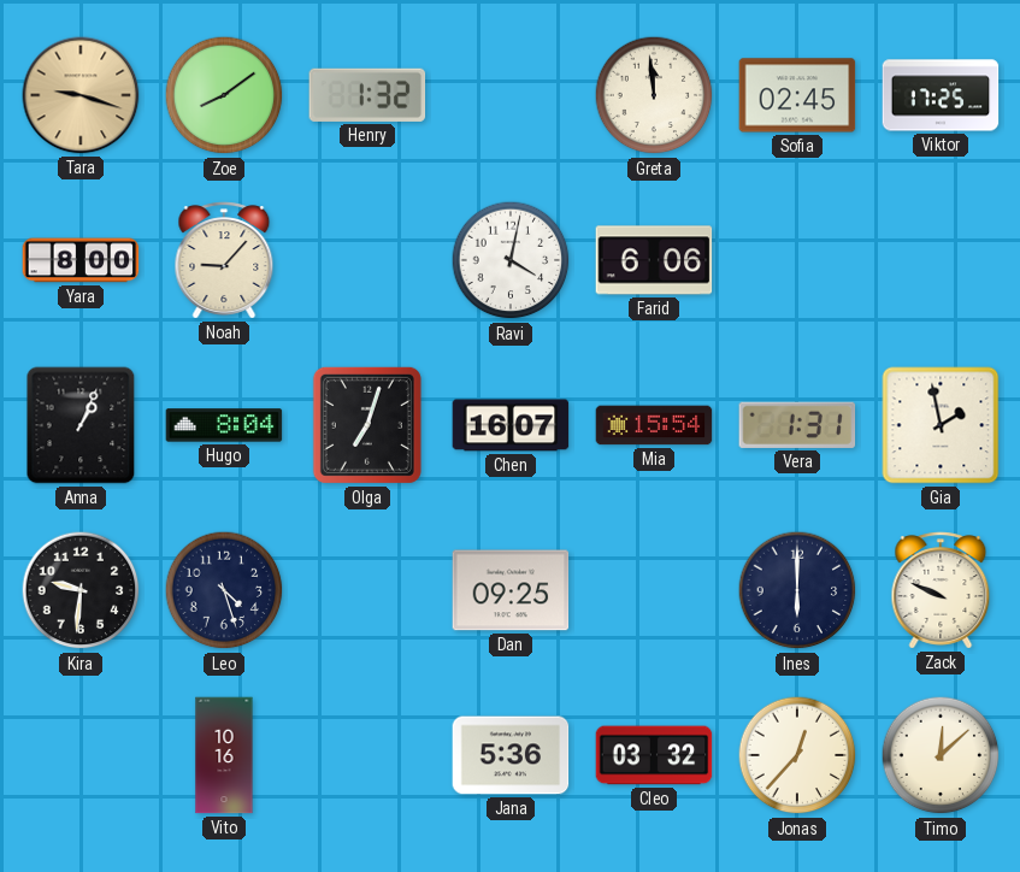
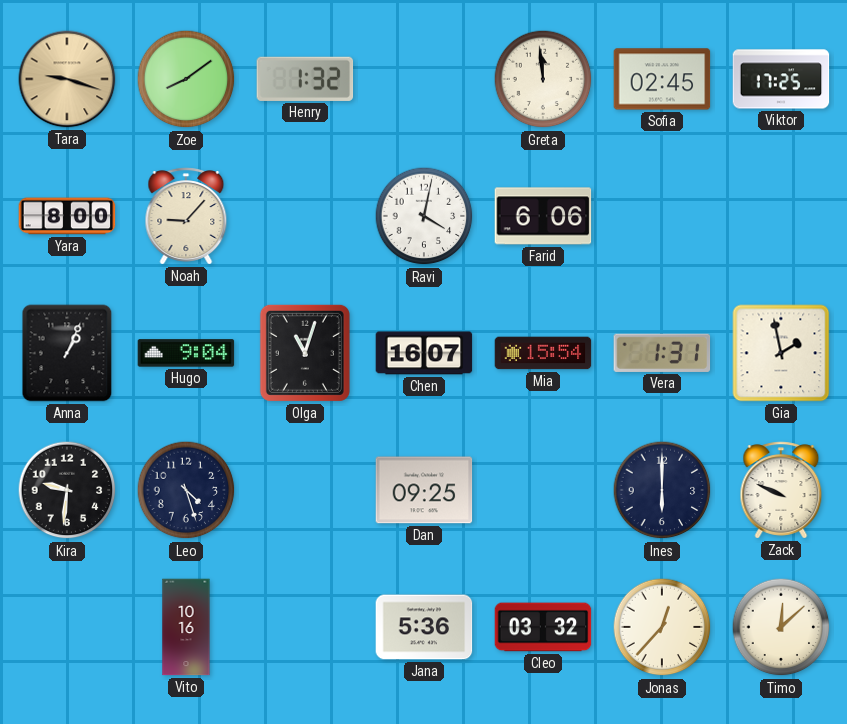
Hugo: 8:04 -> 9:04
Olga: 7:03 -> 11:03
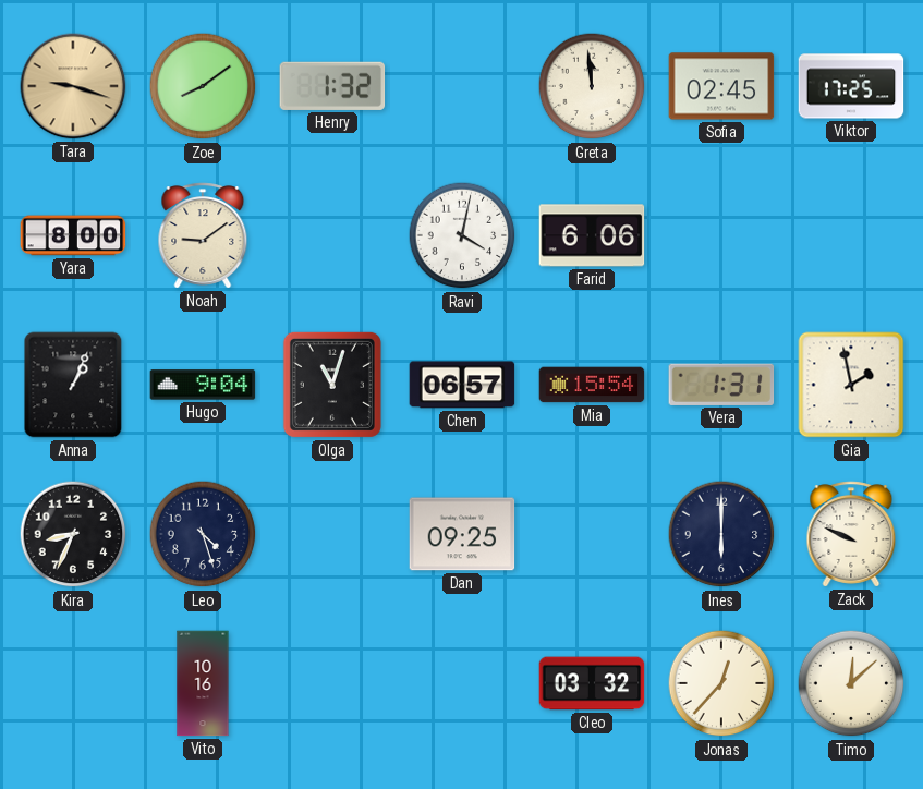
Noah: 9:07 -> 9:09
Chen: 16:07 -> 06:57
Kira: 9:31 -> 8:34
Jana: 5:36 -> none
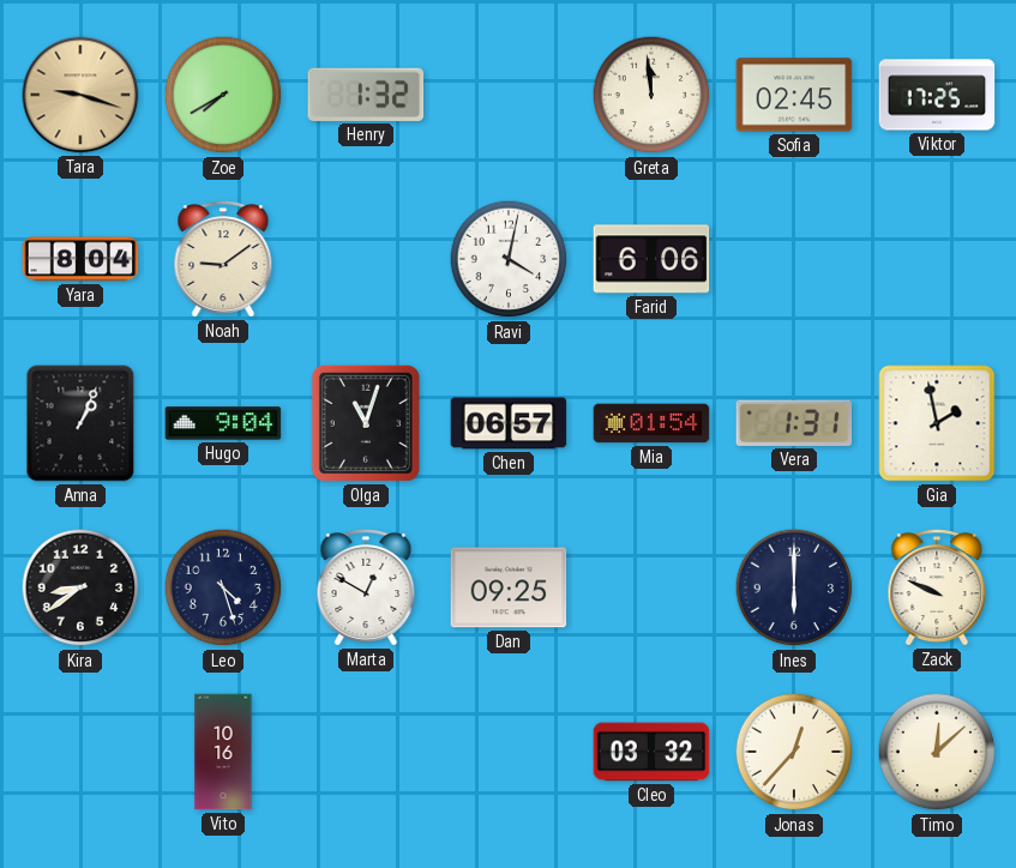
Zoe: 8:09 -> 7:40
Yara: 8:00 -> 8:04
Mia: 15:54 -> 01:54
Kira: 8:34 -> 8:39
Marta: none -> 12:50
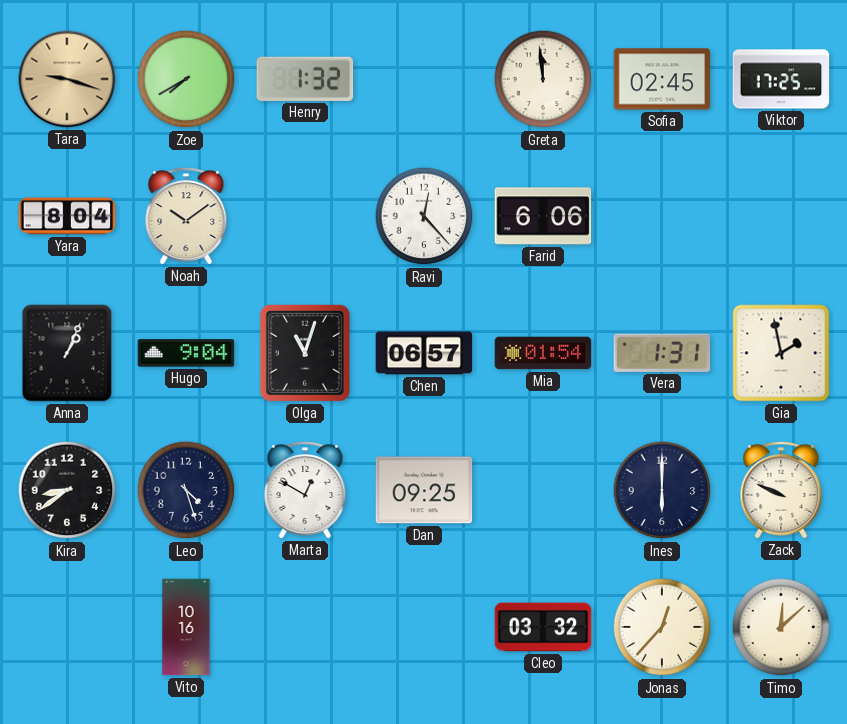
Noah: 9:09 -> 10:09
Ravi: 4:02 -> 12:23
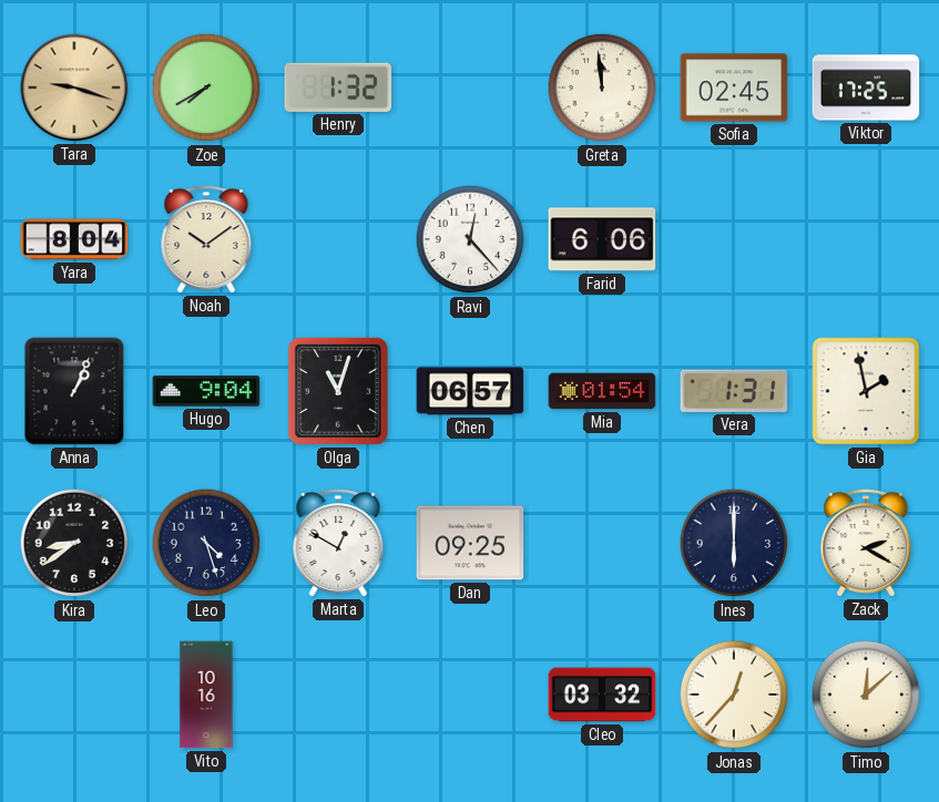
Zack: 9:49 -> 2:20
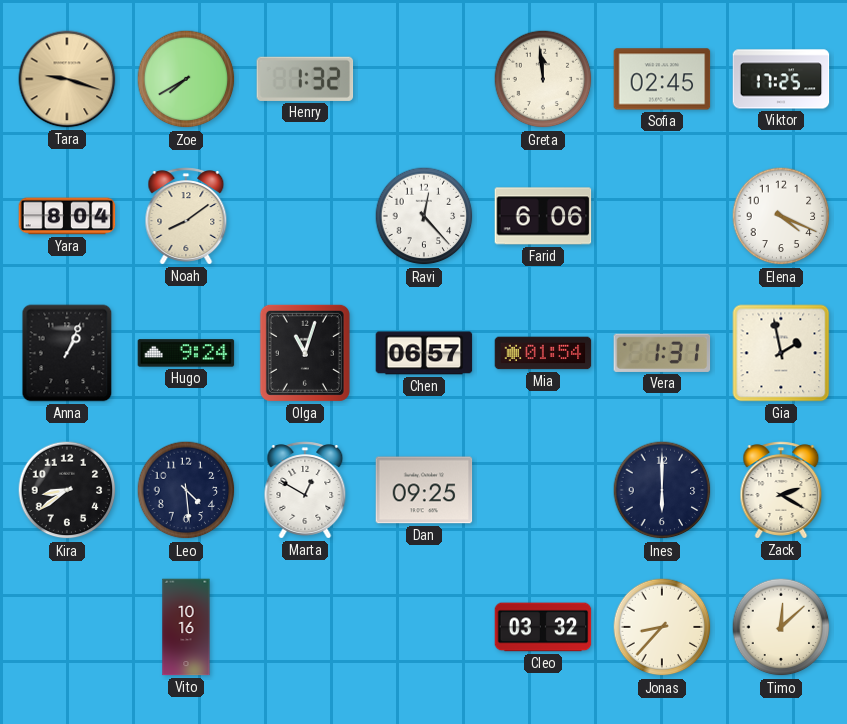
Noah: 10:09 -> 8:09
Elena: none -> 4:19
Hugo: 9:04 -> 9:24
Leo: 4:27 -> 4:29
Jonas: 12:37 -> 8:37
